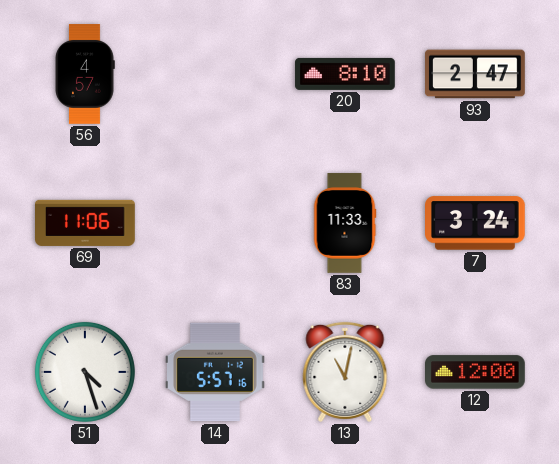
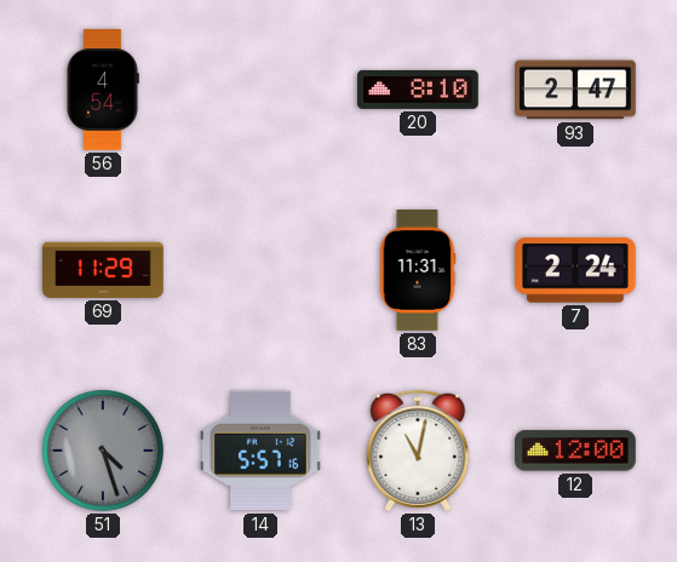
56: 4:57 -> 4:54
69: 11:06 -> 11:29
83: 11:33 -> 11:31
7: 3:24 -> 2:24
51 dial: white -> grey
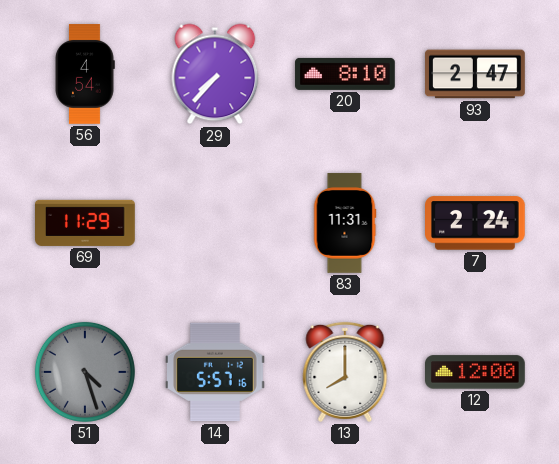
29: none -> 7:37
13: 11:02 -> 8:00
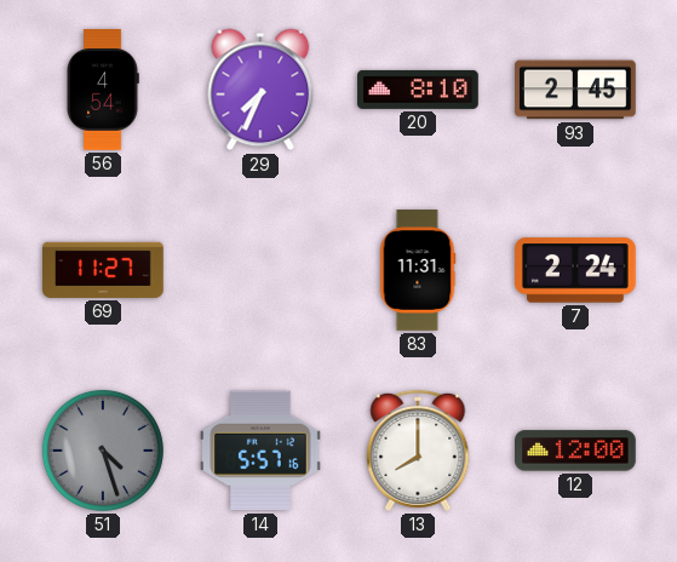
29: 7:37 -> 7:34
93: 2:47 -> 2:45
69: 11:29 -> 11:27
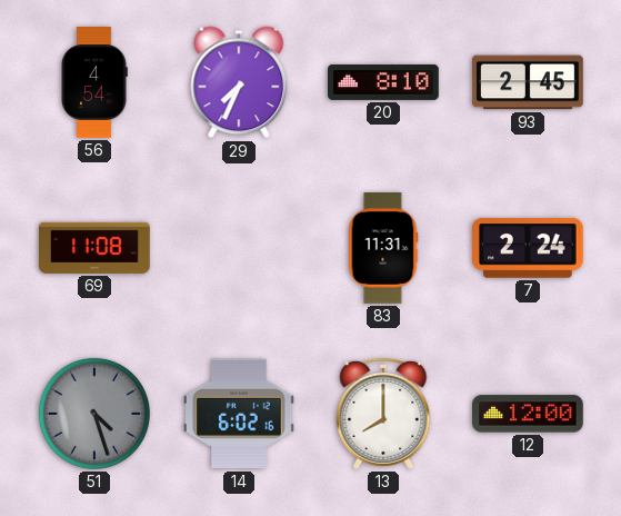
69: 11:27 -> 11:08
14: 5:57 -> 6:02
